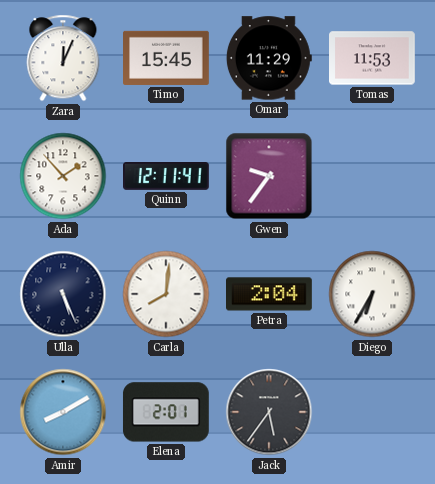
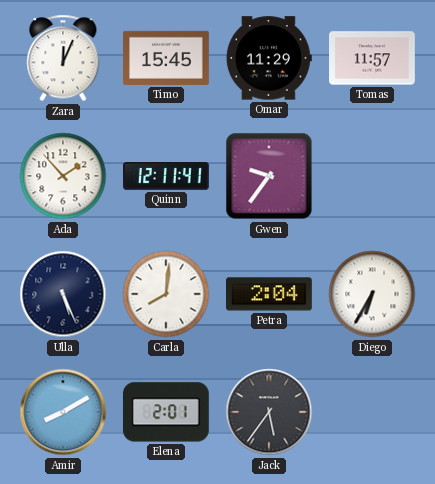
Tomas: 11:53 -> 11:57
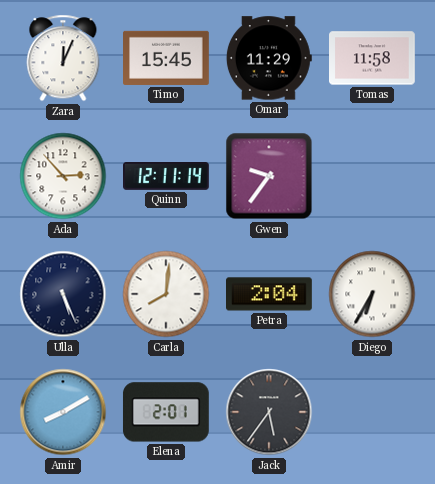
Tomas: 11:57 -> 11:58
Ada: 1:53 -> 2:53
Quinn: 12:11:41 -> 12:11:14
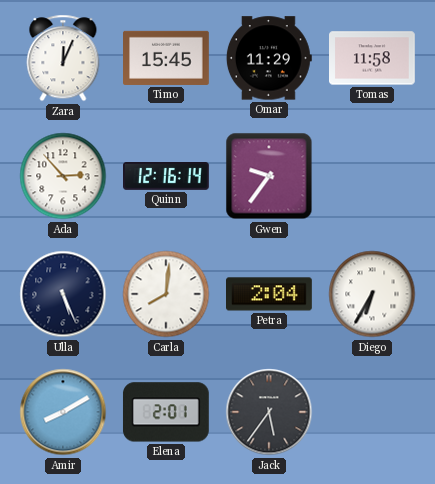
Quinn: 12:11 -> 12:16
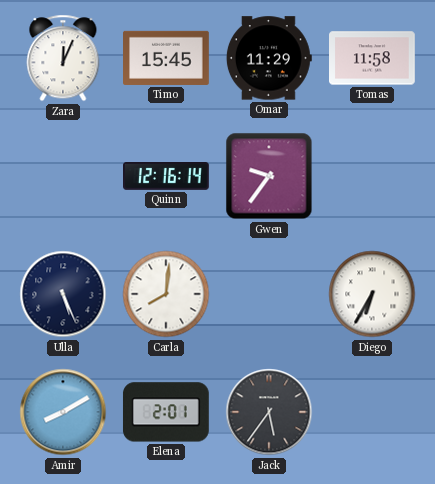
Ada: 2:53 -> none
Petra: 2:04 -> none
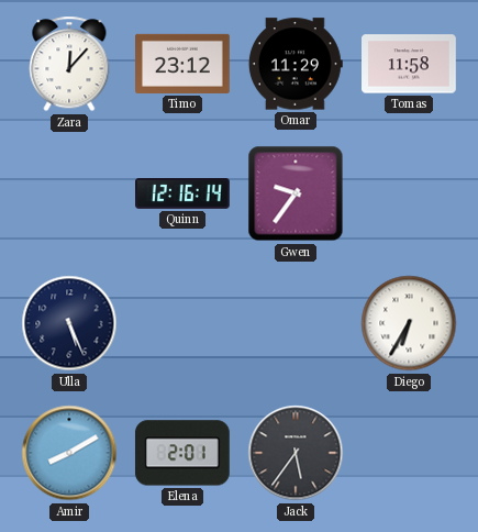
Zara: 12:04 -> 12:07
Timo: 15:45 -> 23:12
Carla: 8:01 -> none
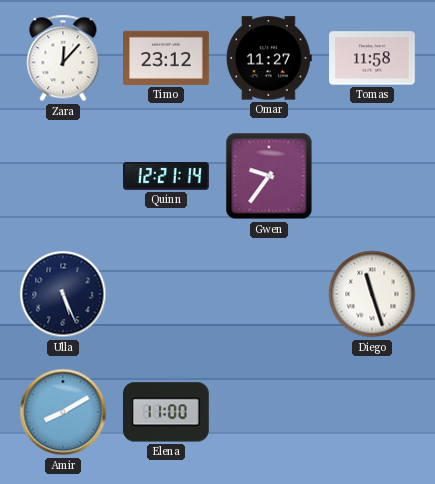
Omar: 11:29 -> 11:27
Quinn: 12:16 -> 12:21
Diego: 6:35 -> 11:27
Elena: 2:01 -> 11:00
Jack: 5:36 -> none
